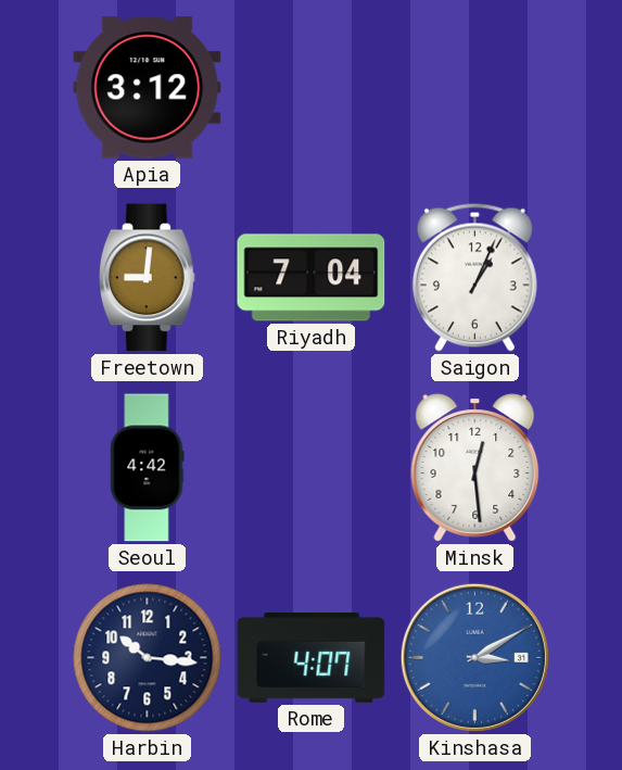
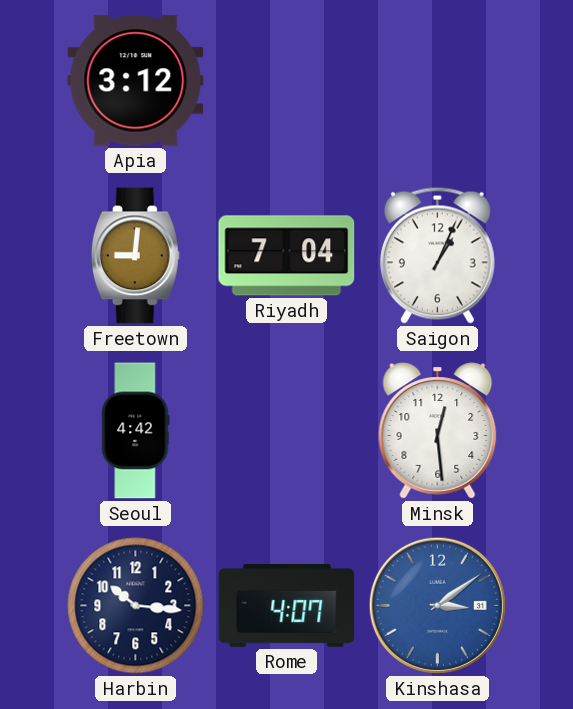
Kinshasa: 3:10 -> 3:09
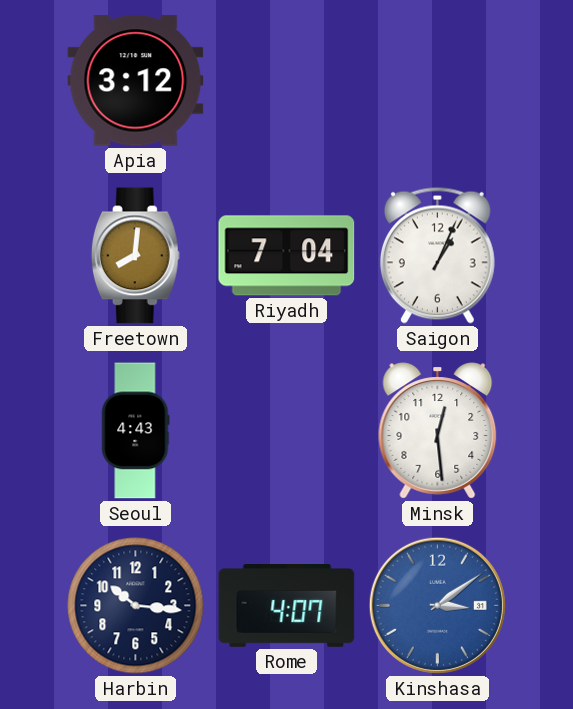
Freetown: 9:01 -> 8:01
Seoul: 4:42 -> 4:43
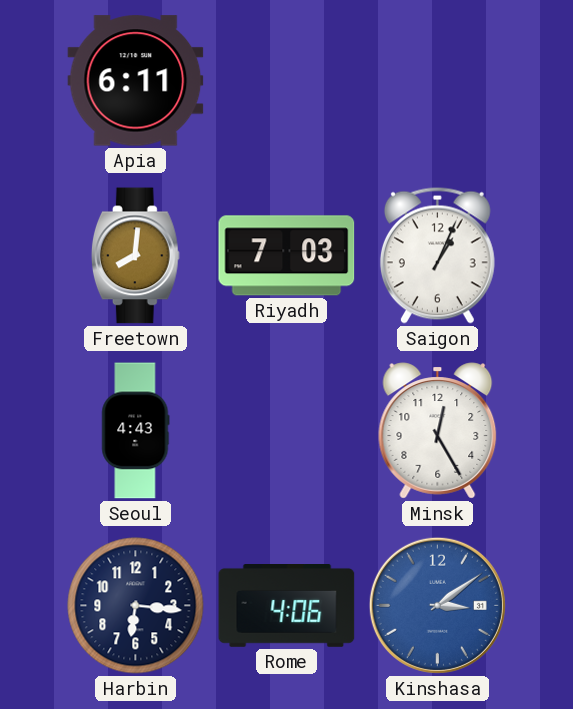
Apia: 3:12 -> 6:11
Riyadh: 7:04 -> 7:03
Minsk: 12:29 -> 12:25
Harbin: 10:16 -> 6:16
Rome: 4:07 -> 4:06
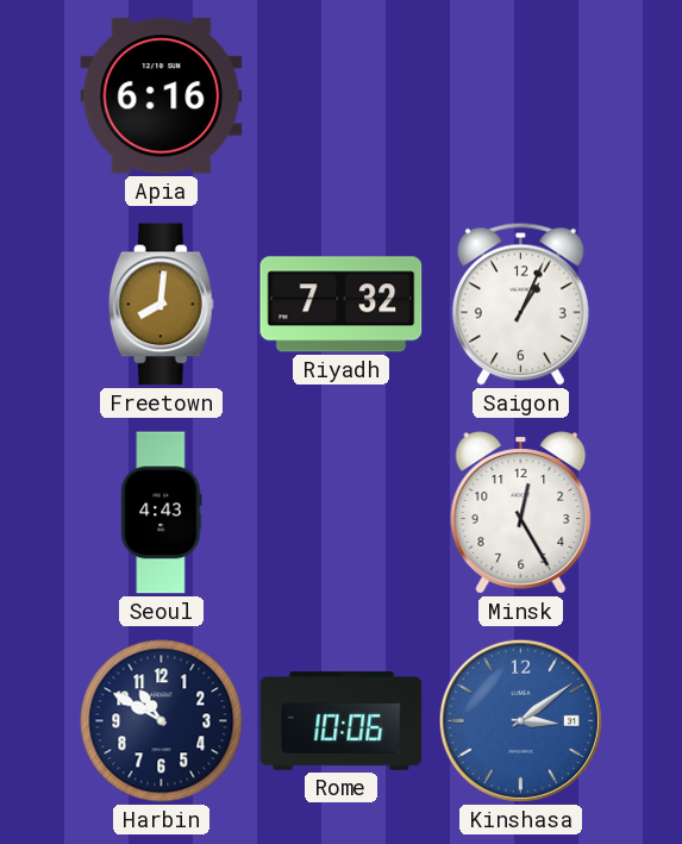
Apia: 6:11 -> 6:16
Riyadh: 7:03 -> 7:32
Harbin: 6:16 -> 10:50
Rome: 4:06 -> 10:06
